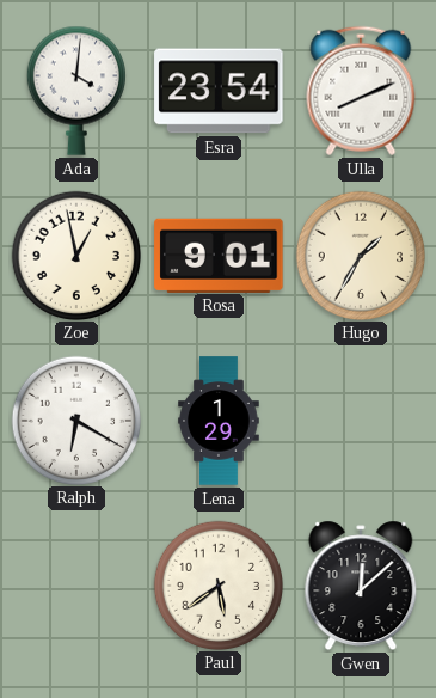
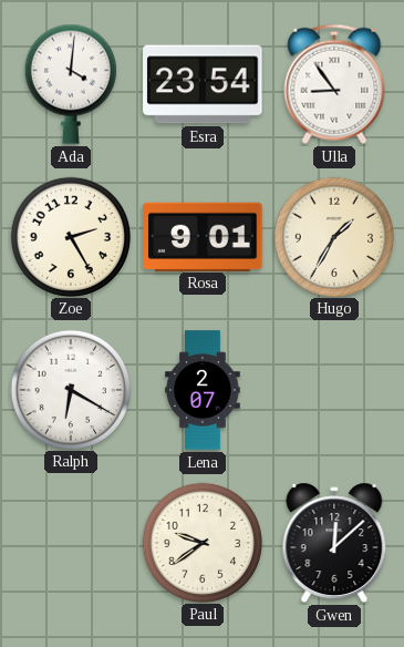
Ulla: 8:11 -> 8:54
Zoe: 12:58 -> 2:25
Lena: 1:29 -> 2:07
Paul: 5:39 -> 9:39
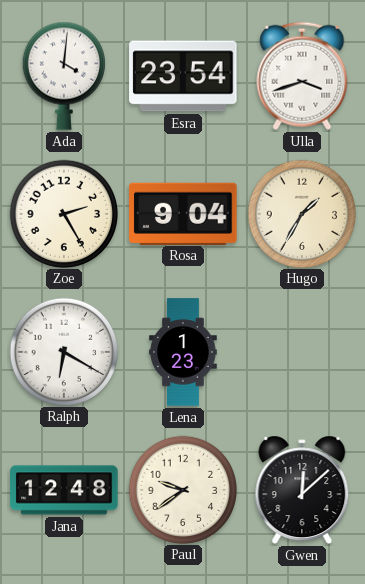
Ulla: 8:54 -> 3:42
Rosa: 9:01 -> 9:04
Lena: 2:07 -> 1:23
Jana: none -> 12:48
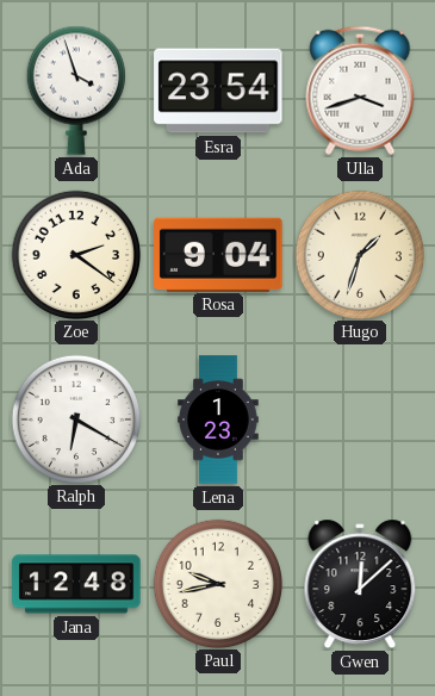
Ada: 4:01 -> 3:57
Zoe: 2:25 -> 2:21
Hugo: 1:35 -> 1:33
Paul: 9:39 -> 9:43
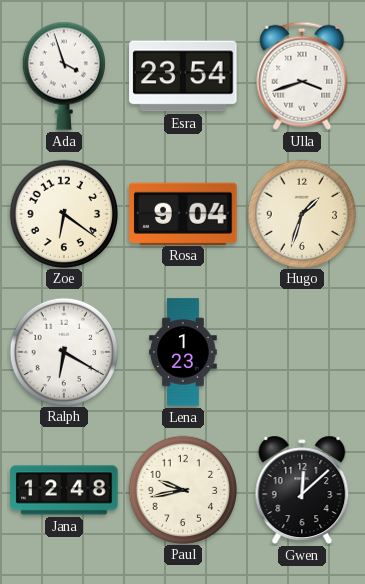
Zoe: 2:21 -> 6:21
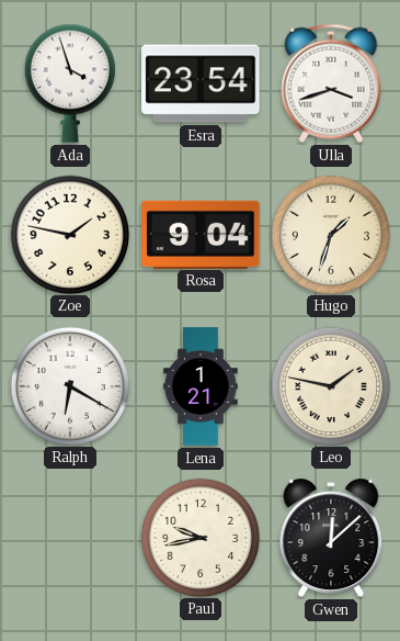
Zoe: 6:21 -> 1:47
Lena: 1:23 -> 1:21
Leo: none -> 1:47
Jana: 12:48 -> none
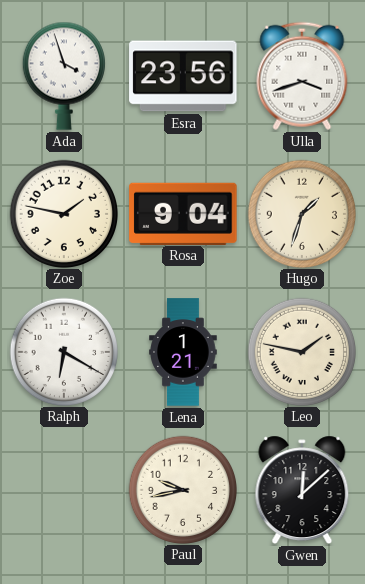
Esra: 23:54 -> 23:56
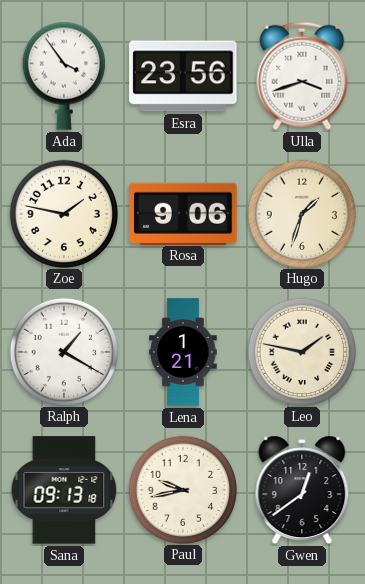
Ada: 3:57 -> 3:54
Rosa: 9:04 -> 9:06
Ralph: 6:20 -> 1:20
Sana: none -> 09:13
Gwen: 12:08 -> 12:39
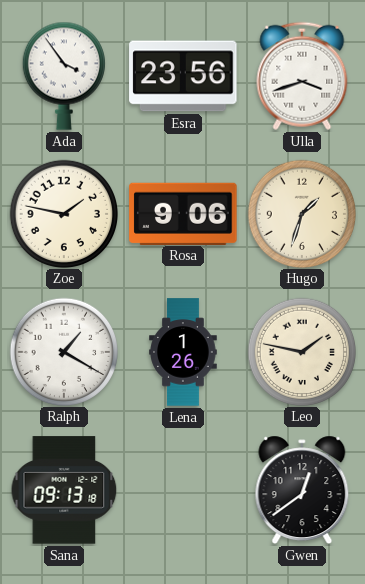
Lena: 1:21 -> 1:26
Paul: 9:43 -> none
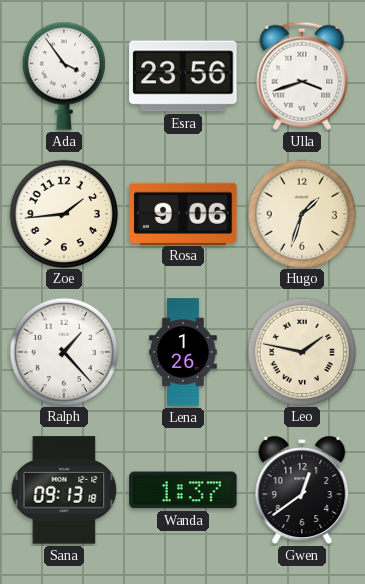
Zoe: 1:47 -> 1:44
Ralph: 1:20 -> 1:23
Wanda: none -> 1:37
